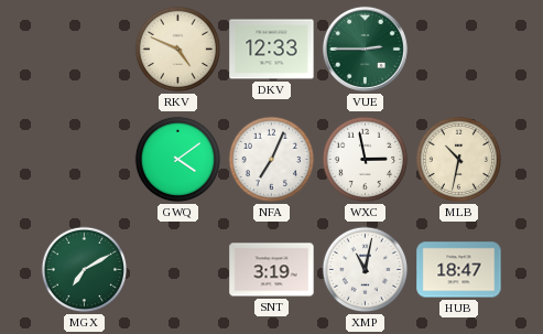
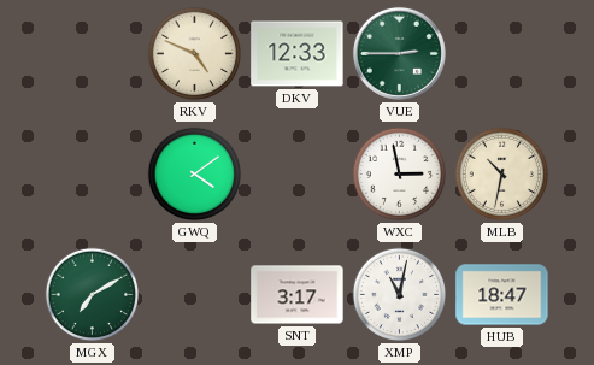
NFA: 7:04 -> none
SNT: 3:19 -> 3:17
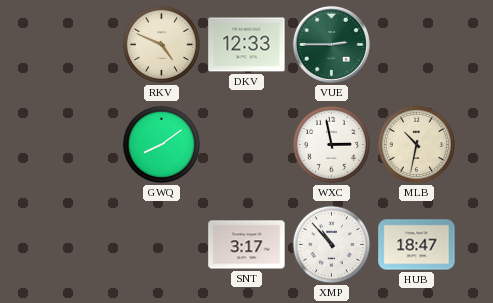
GWQ: 4:09 -> 8:09
MGX: 7:10 -> none
XMP: 11:02 -> 10:53
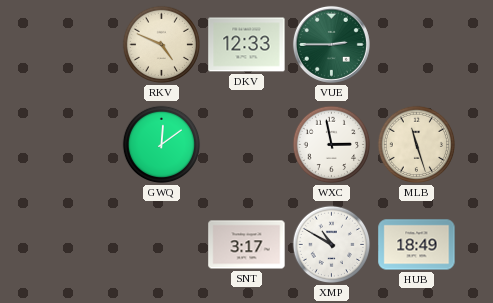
GWQ: 8:09 -> 12:09
MLB: 10:32 -> 11:27
XMP: 10:53 -> 10:50
HUB: 18:47 -> 18:49
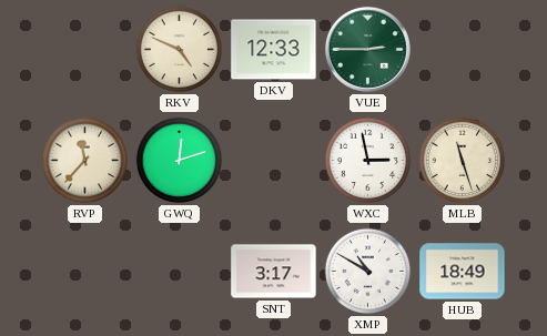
RVP: none -> 11:37
GWQ: 12:09 -> 12:12
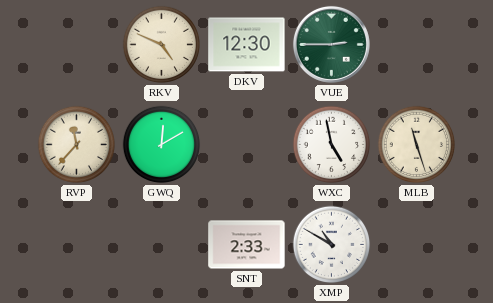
DKV: 12:33 -> 12:30
GWQ: 12:12 -> 12:10
WXC: 2:58 -> 4:58
SNT: 3:17 -> 2:33
HUB: 18:49 -> none
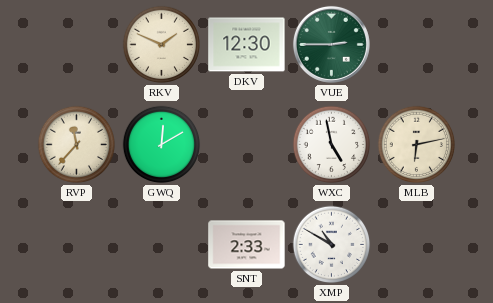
RKV: 4:49 -> 1:49
MLB: 11:27 -> 6:13
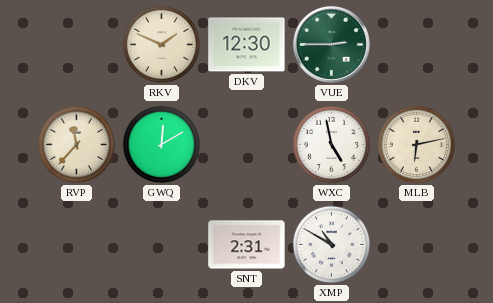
SNT: 2:33 -> 2:31
